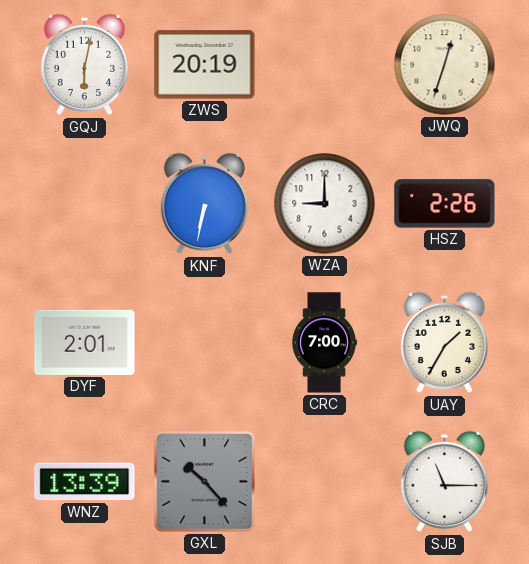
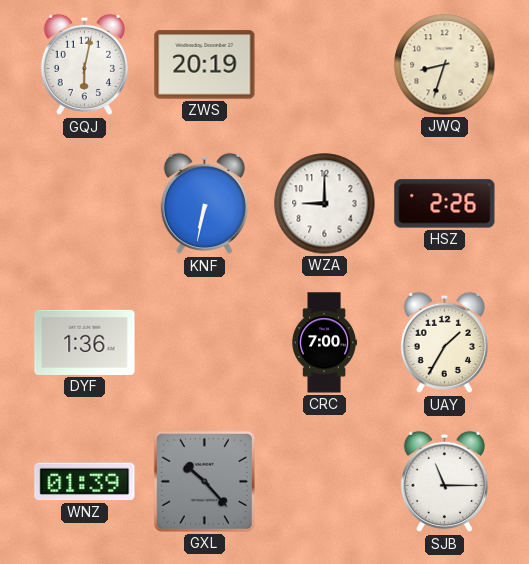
JWQ: 12:33 -> 8:33
DYF: 2:01 -> 1:36
WNZ: 13:39 -> 01:39
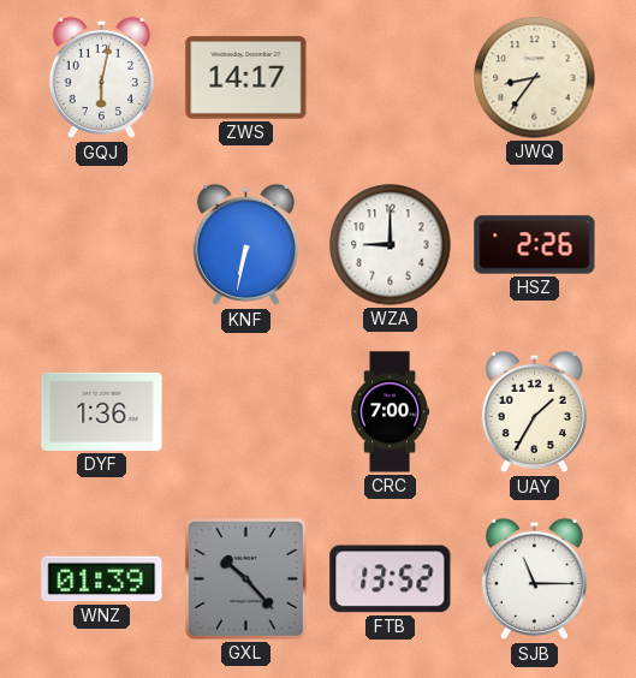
ZWS: 20:19 -> 14:17
JWQ: 8:33 -> 8:36
FTB: none -> 13:52
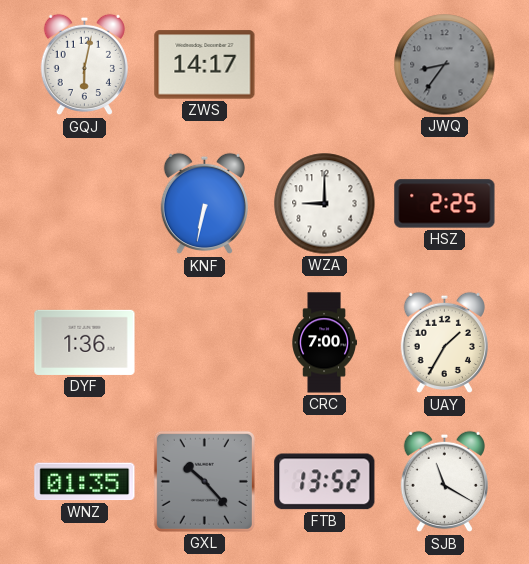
JWQ dial: cream -> grey
HSZ: 2:26 -> 2:25
WNZ: 01:39 -> 01:35
SJB: 11:15 -> 11:20
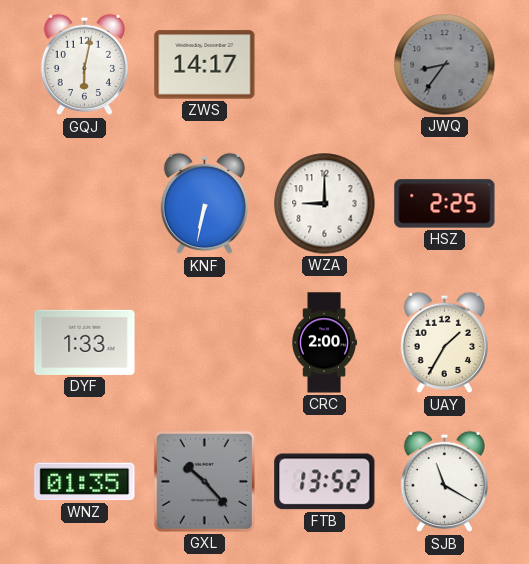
DYF: 1:36 -> 1:33
CRC: 7:00 -> 2:00
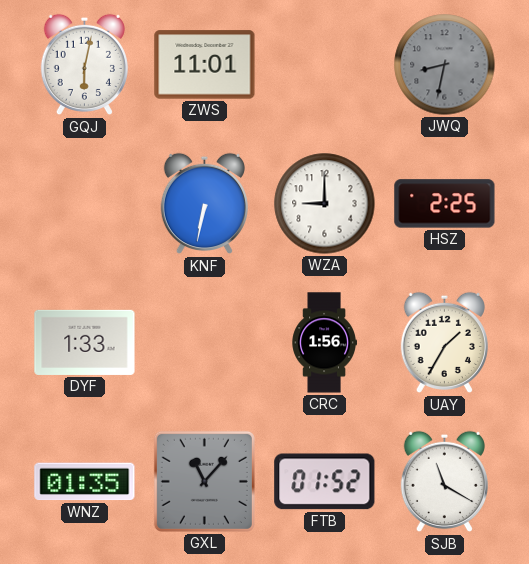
ZWS: 14:17 -> 11:01
JWQ: 8:36 -> 8:32
CRC: 2:00 -> 1:56
GXL: 10:23 -> 11:07
FTB: 13:52 -> 01:52
